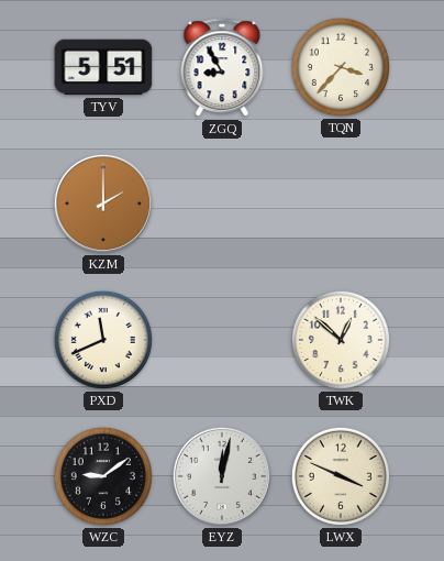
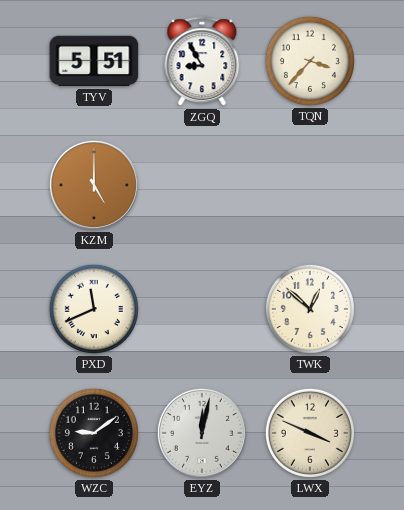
KZM: 2:00 -> 5:00
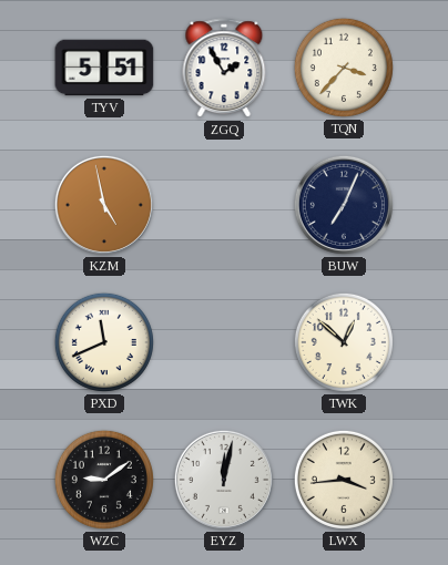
ZGQ: 8:55 -> 1:55
KZM: 5:00 -> 4:58
BUW: none -> 7:04
LWX: 3:49 -> 3:44
